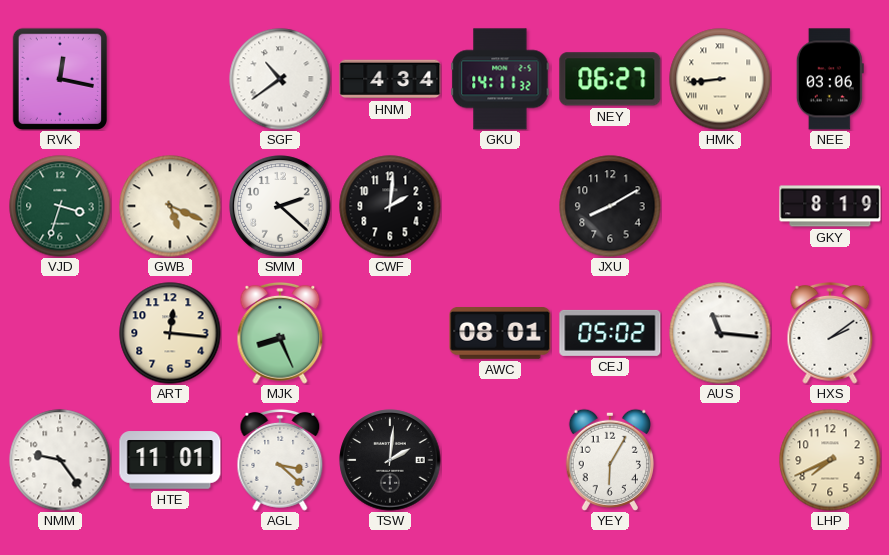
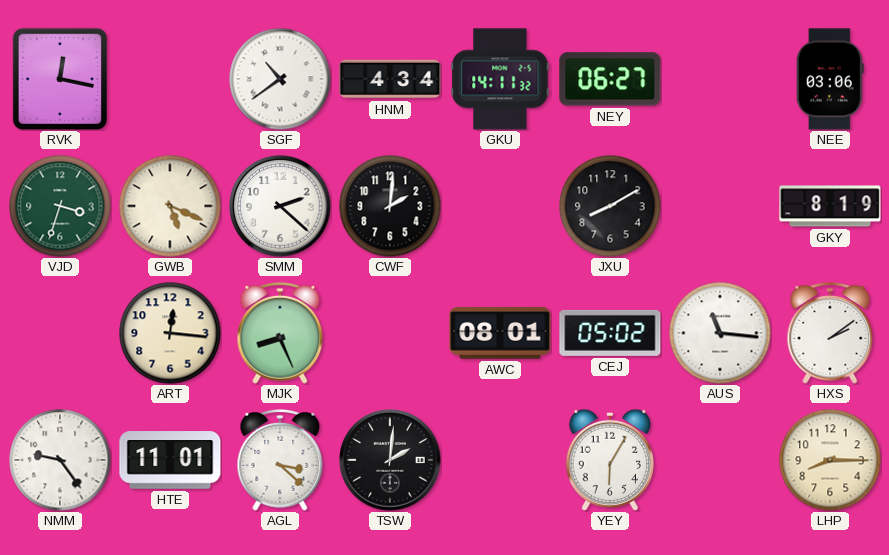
HMK: 8:44 -> none
LHP: 7:41 -> 8:15
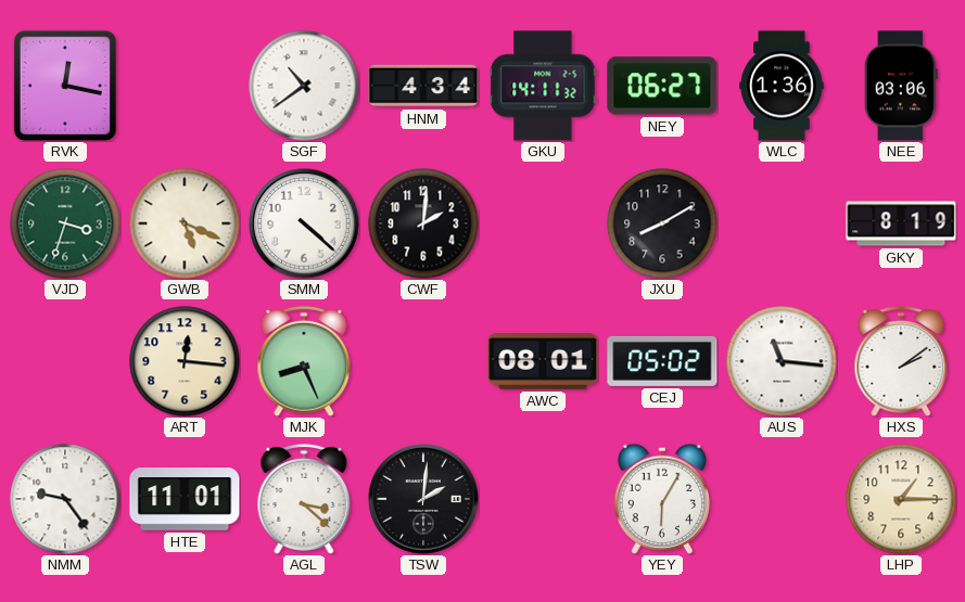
WLC: none -> 1:36
SMM: 2:22 -> 4:22
LHP: 8:15 -> 1:15
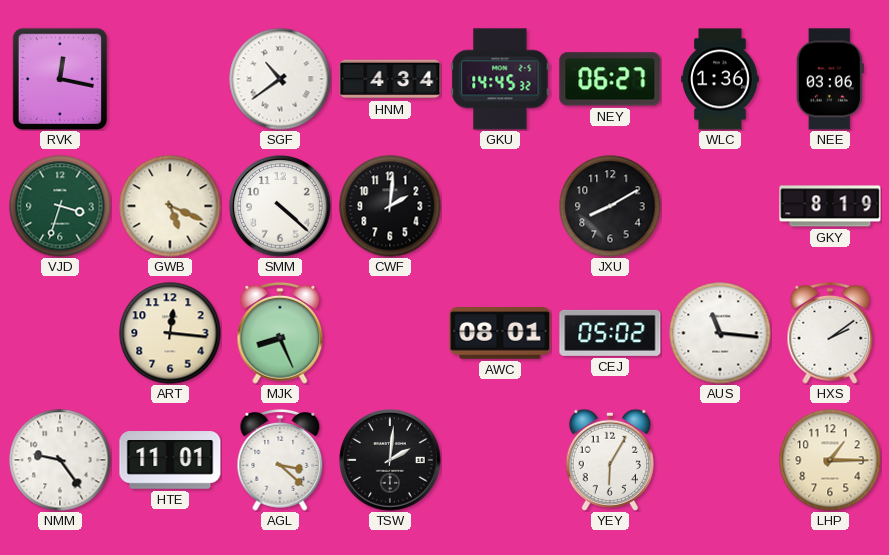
GKU: 14:11 -> 14:45
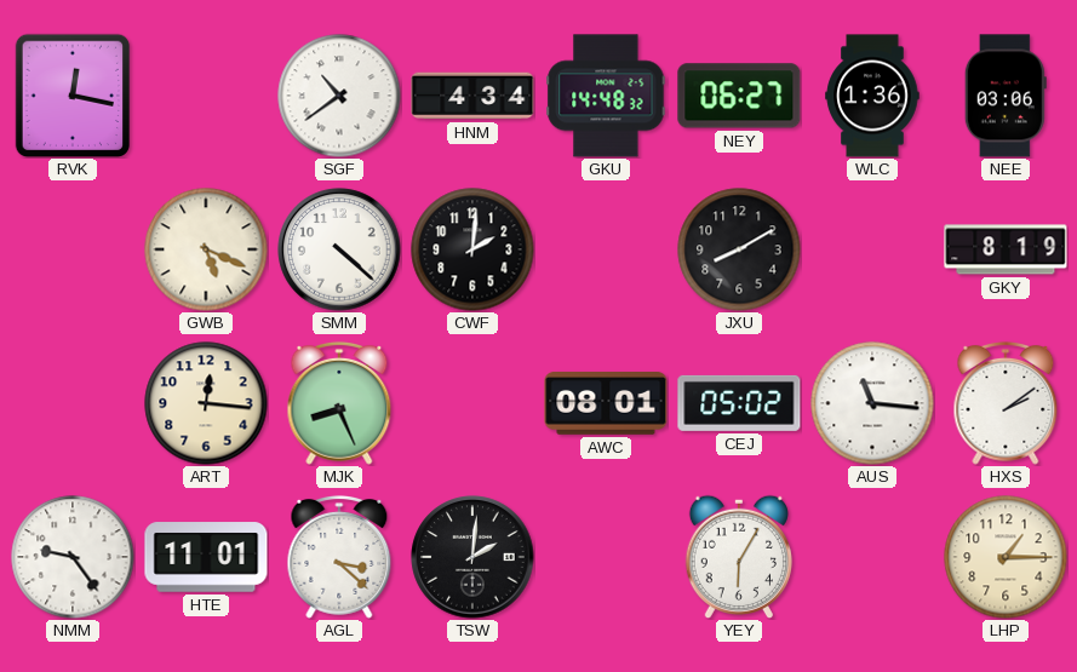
GKU: 14:45 -> 14:48
VJD: 3:33 -> none
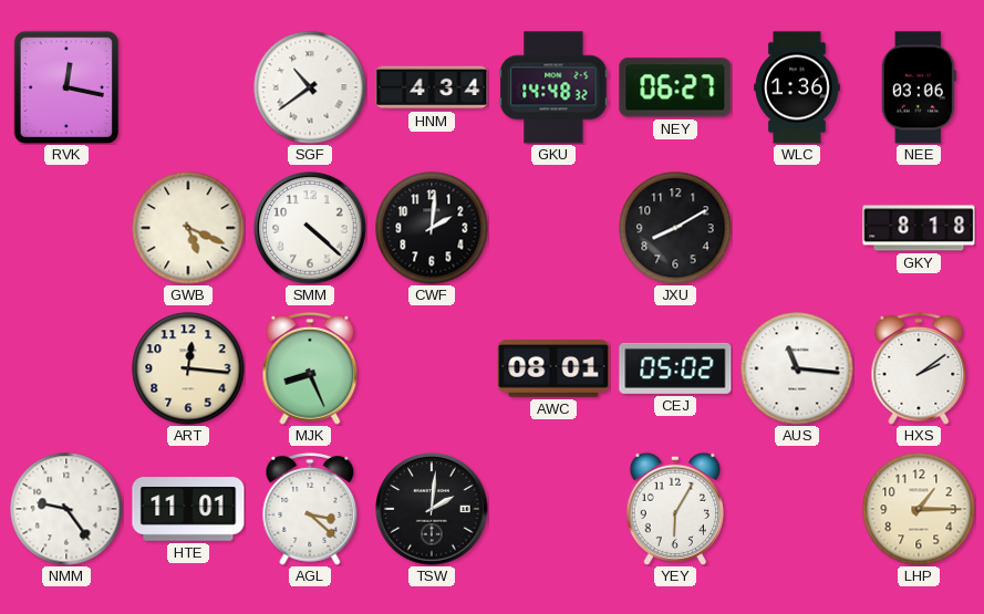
GKY: 8:19 -> 8:18
